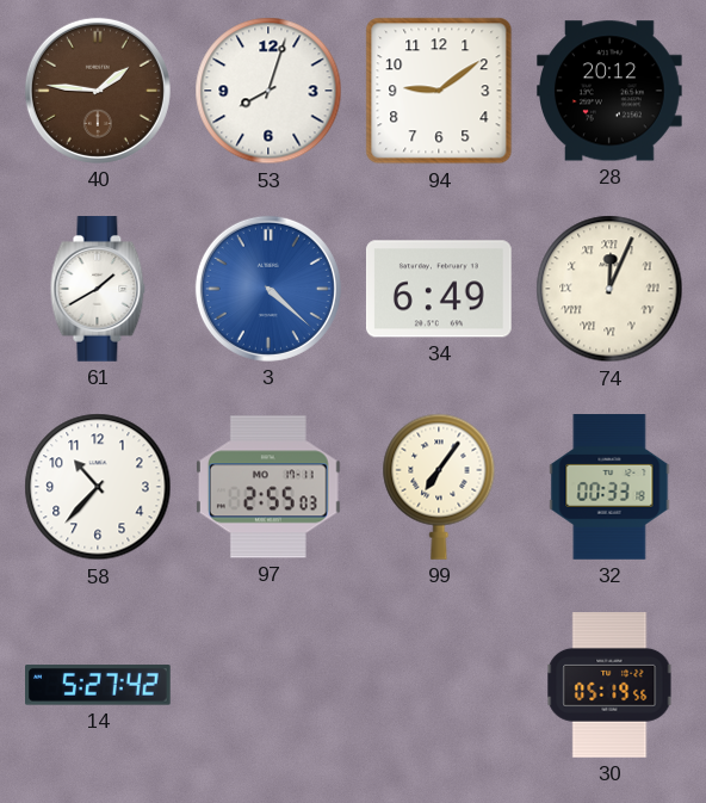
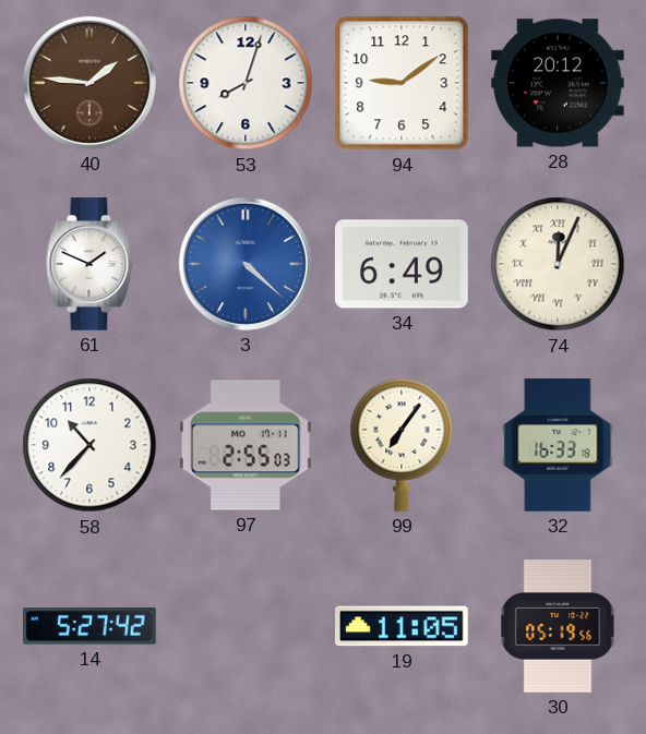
61: 1:40 -> 1:49
32: 00:33 -> 16:33
19: none -> 11:05
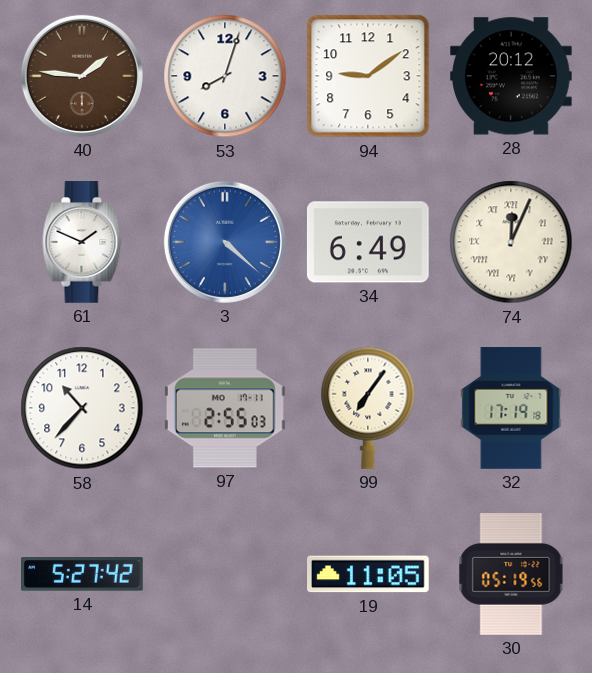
32: 16:33 -> 17:19
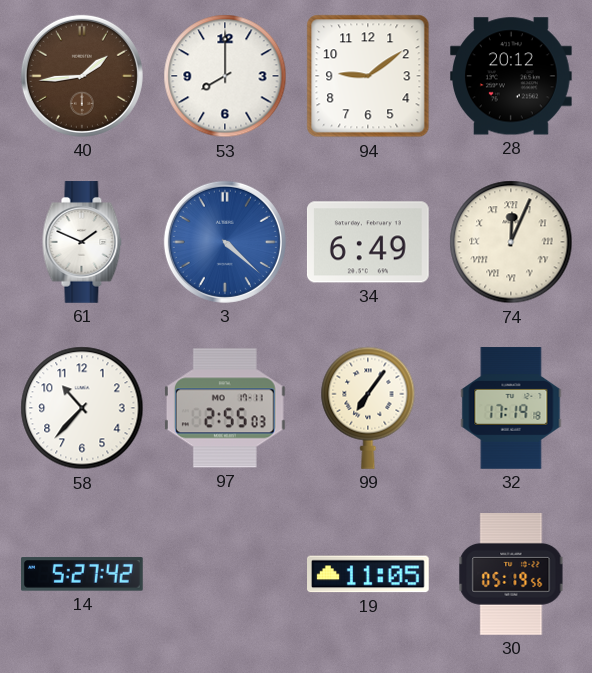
40: 1:46 -> 1:44
53: 8:03 -> 8:00
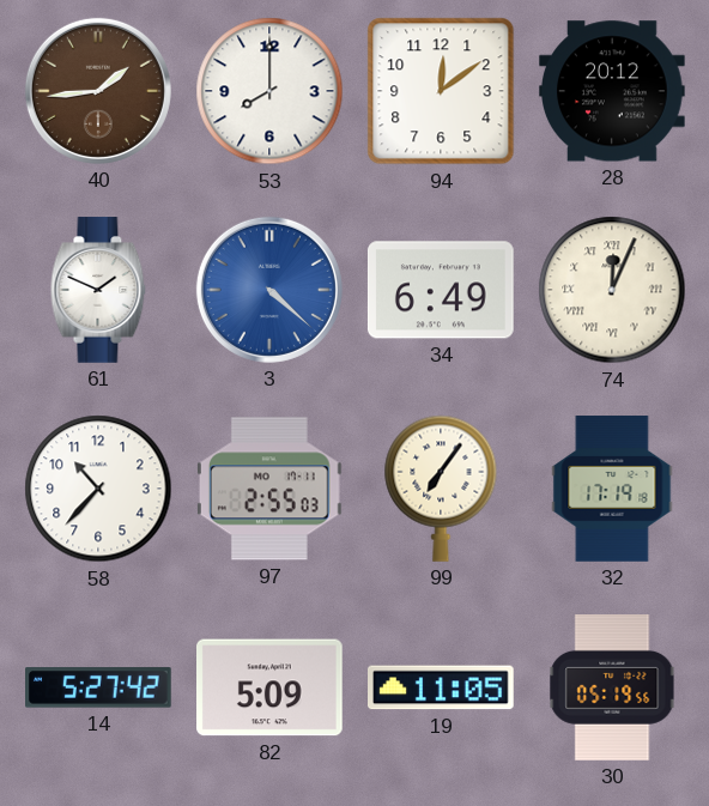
94: 9:09 -> 12:09
82: none -> 5:09
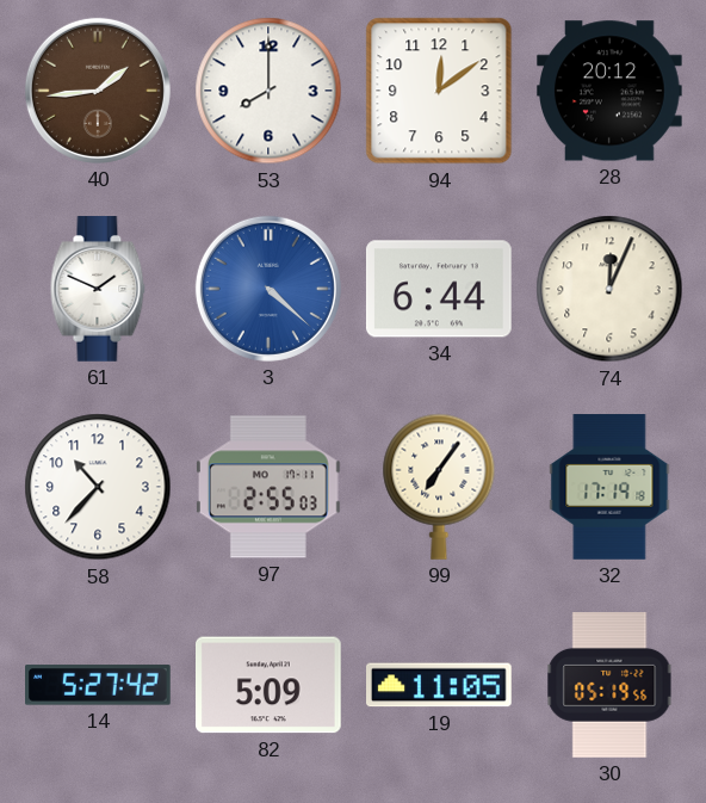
34: 6:49 -> 6:44
74 numerals: Roman -> Arabic
